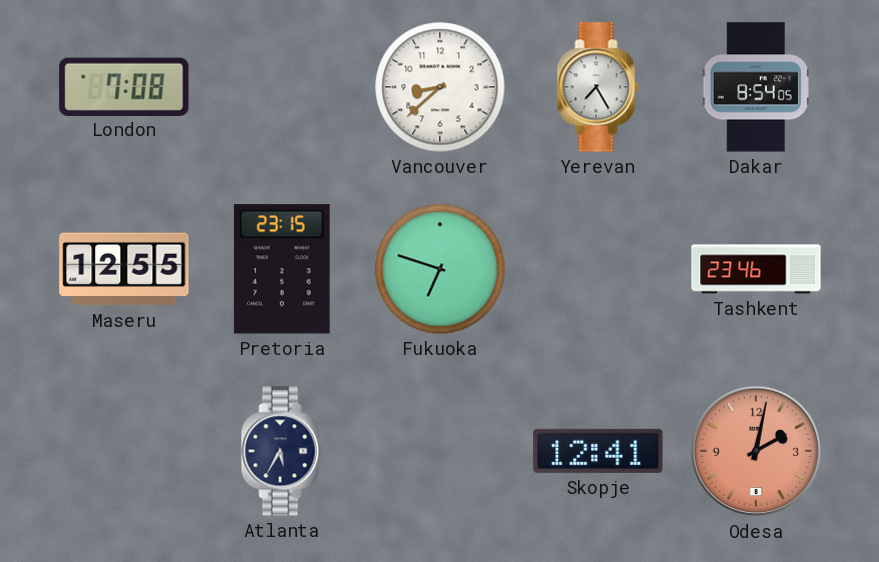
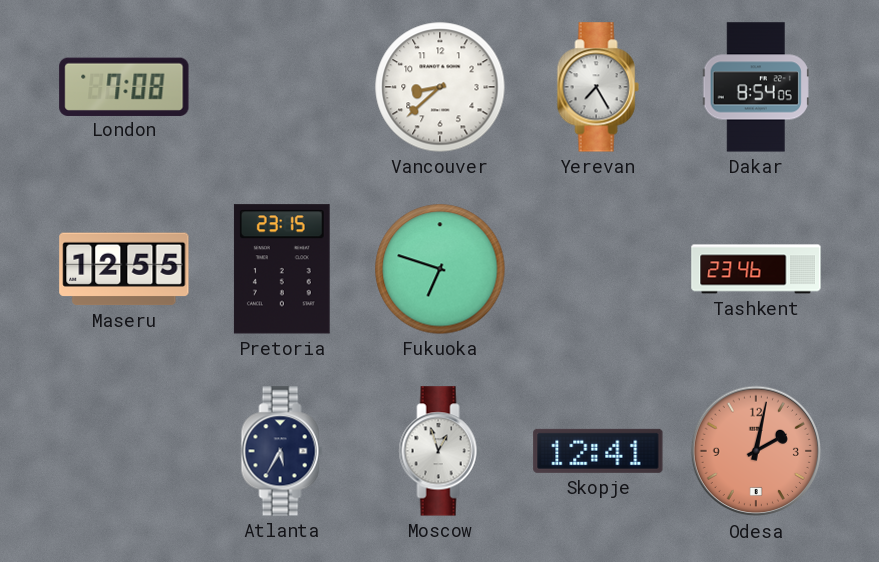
Moscow: none -> 12:57
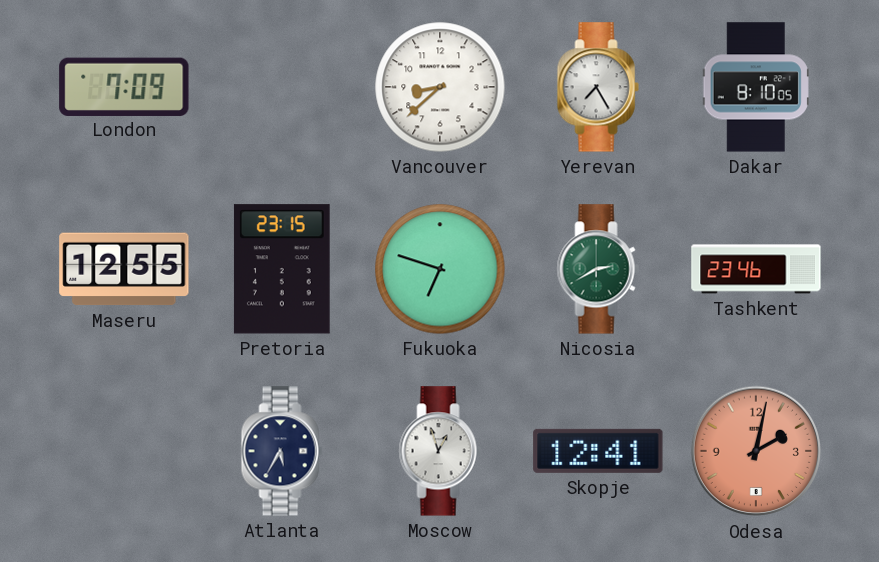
London: 7:08 -> 7:09
Dakar: 8:54 -> 8:10
Nicosia: none -> 2:40
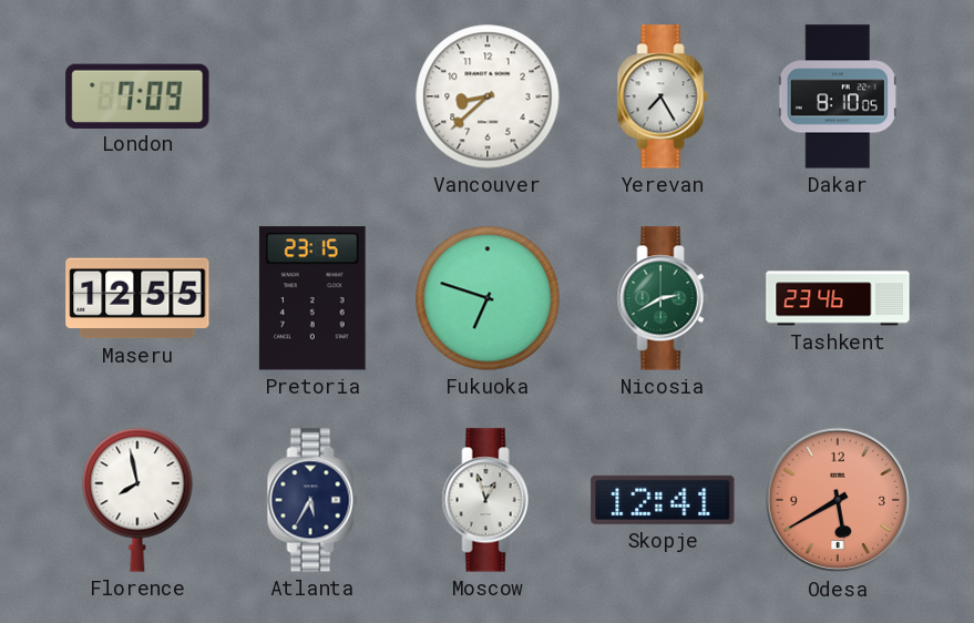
Florence: none -> 7:58
Odesa: 2:02 -> 5:40
